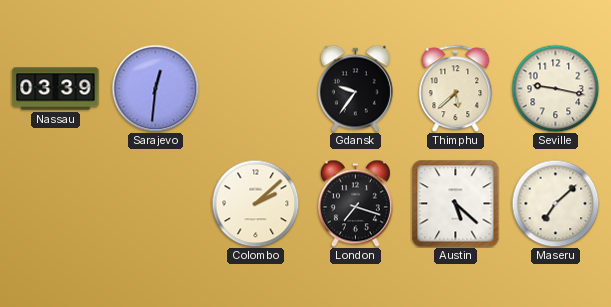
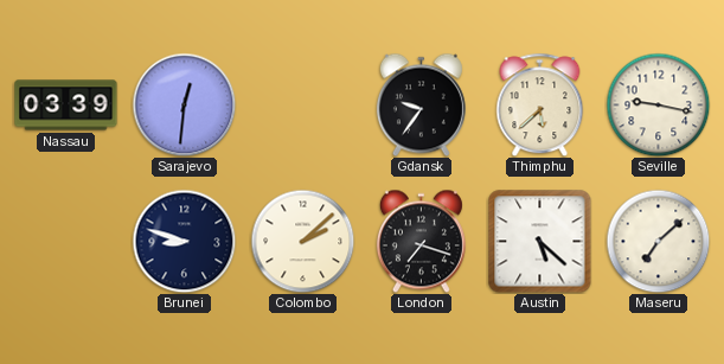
Brunei: none -> 8:48
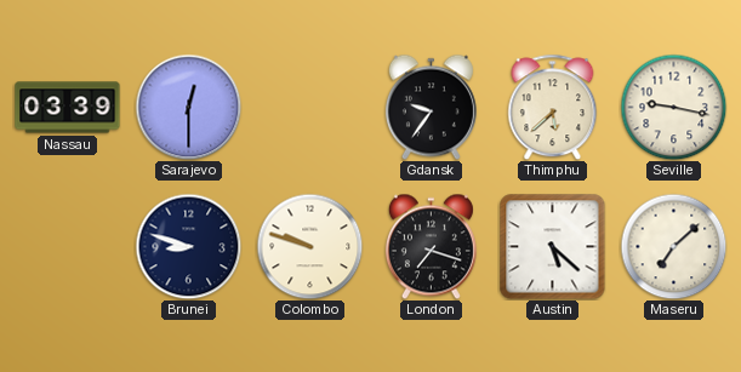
Sarajevo: 12:31 -> 12:30
Colombo: 2:08 -> 9:48
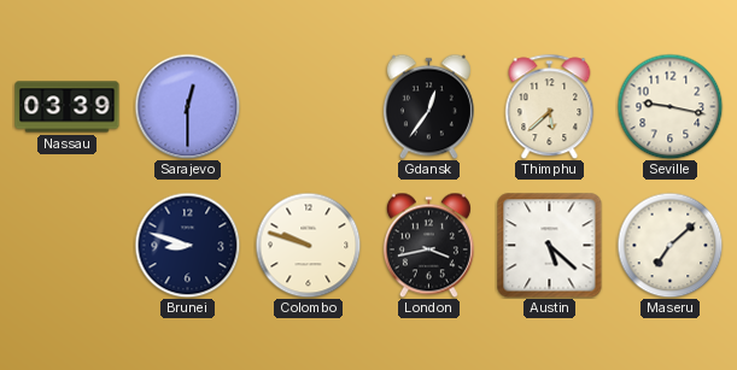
Gdansk: 9:36 -> 12:36
London: 7:18 -> 3:43
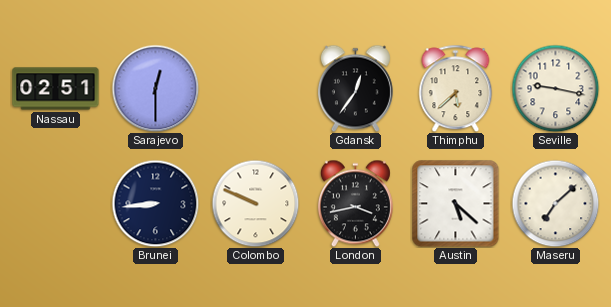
Nassau: 03:39 -> 02:51
Brunei: 8:48 -> 8:44
Colombo: 9:48 -> 9:49
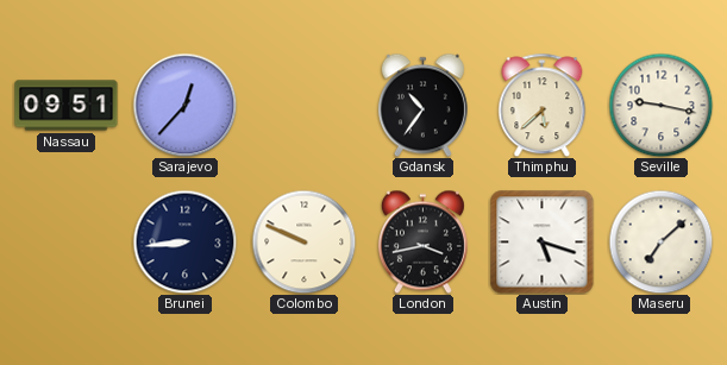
Nassau: 02:51 -> 09:51
Sarajevo: 12:30 -> 12:37
Gdansk: 12:36 -> 10:36
Austin: 5:22 -> 5:18
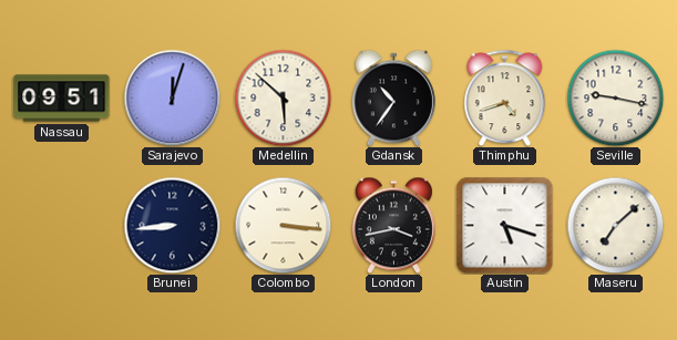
Sarajevo: 12:37 -> 12:03
Medellin: none -> 5:52
Thimphu: 5:38 -> 4:42
Colombo: 9:49 -> 3:16
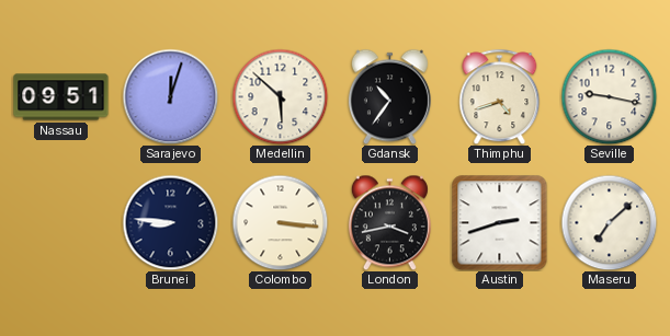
Brunei: 8:44 -> 8:46
Austin: 5:18 -> 2:42
